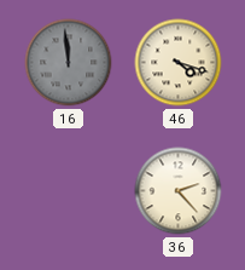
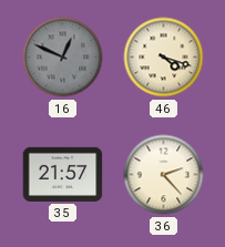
16: 11:59 -> 12:49
35: none -> 21:57
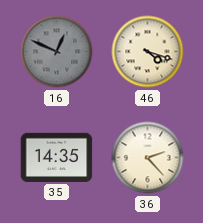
35: 21:57 -> 14:35
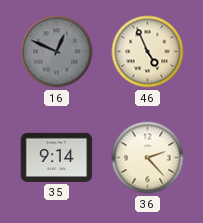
46: 4:18 -> 4:56
35: 14:35 -> 9:14
